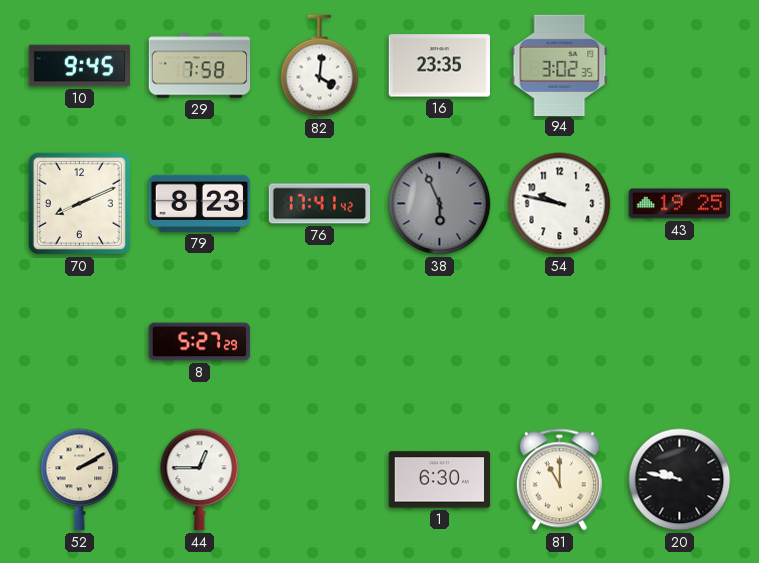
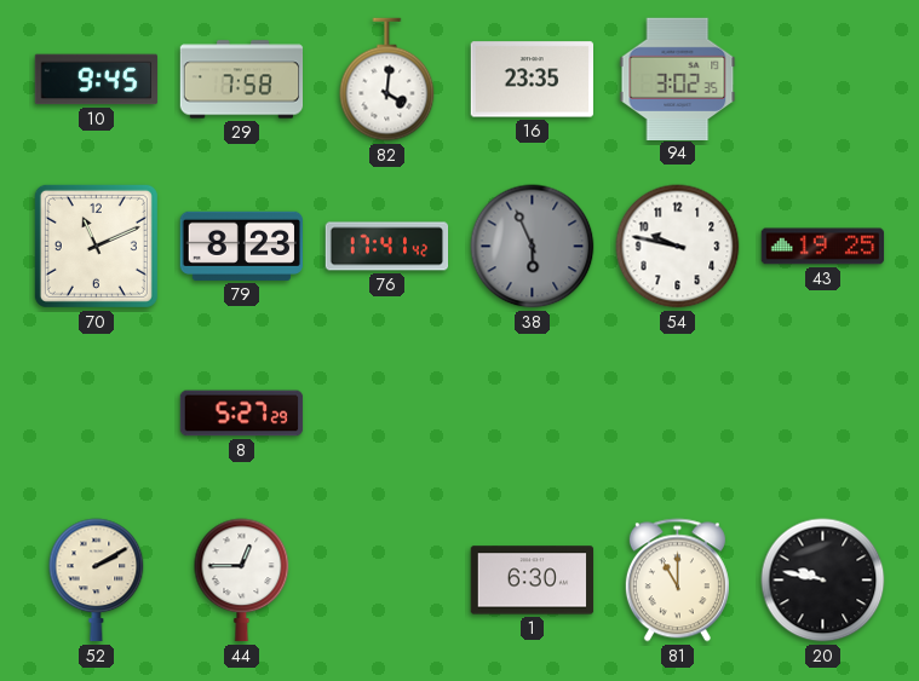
70: 8:11 -> 11:11
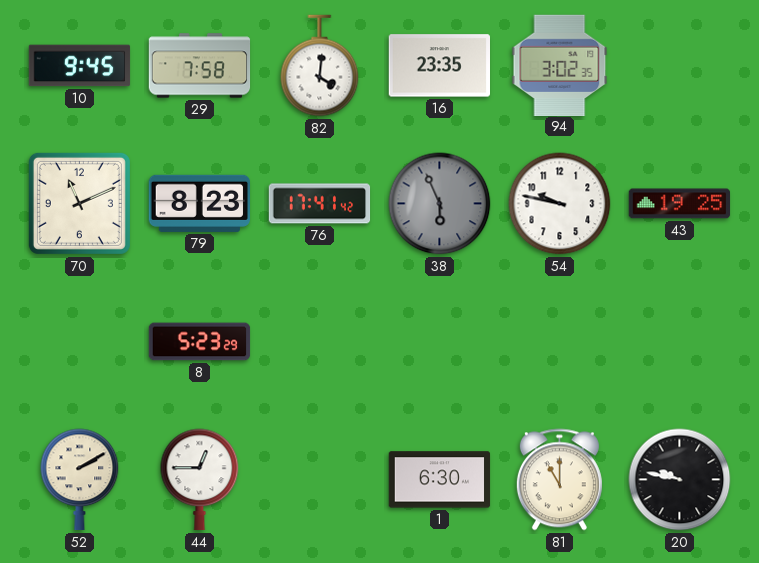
8: 5:27 -> 5:23
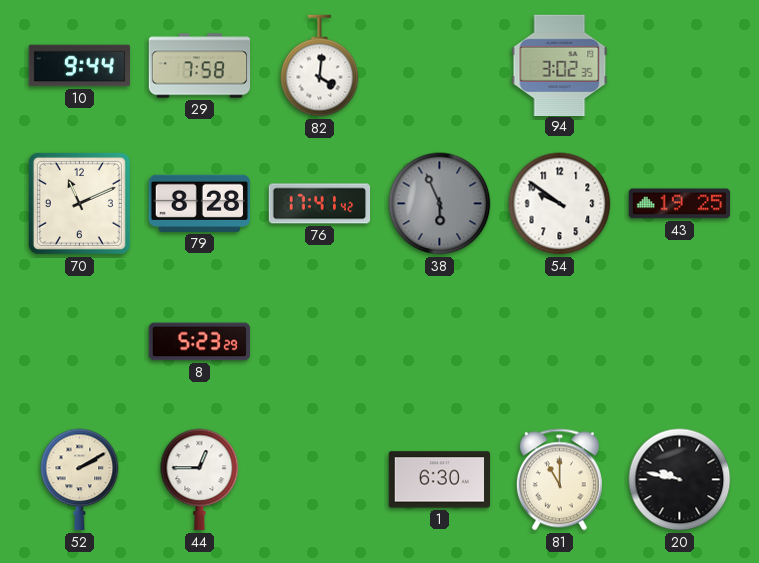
10: 9:45 -> 9:44
16: 23:35 -> none
79: 8:23 -> 8:28
54: 9:47 -> 9:51
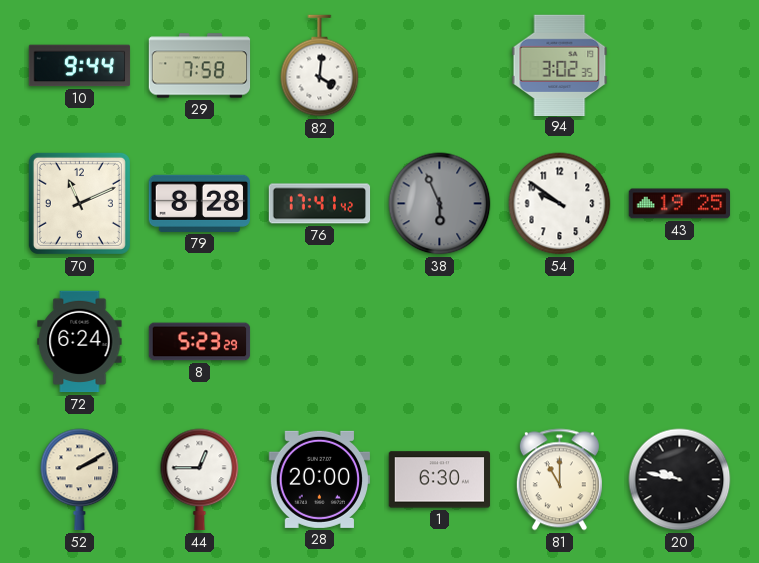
72: none -> 6:24
28: none -> 20:00
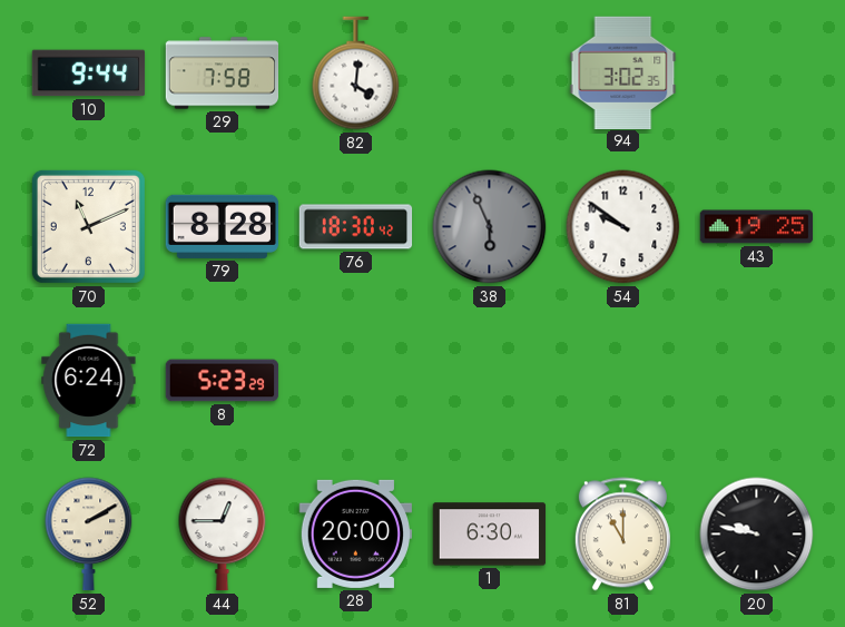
76: 17:41 -> 18:30
